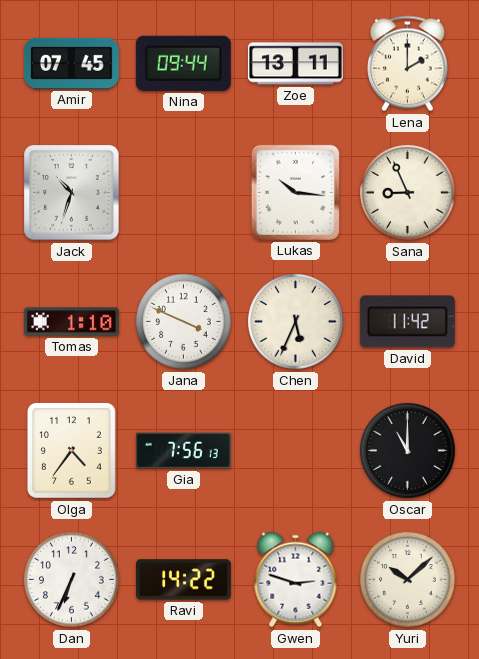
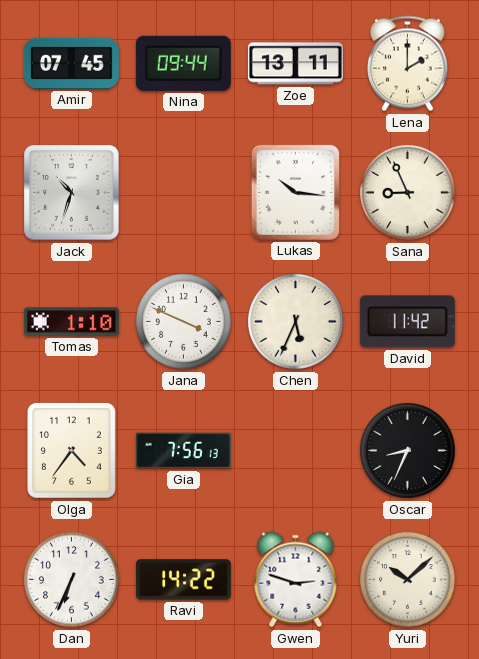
Oscar: 11:00 -> 8:34
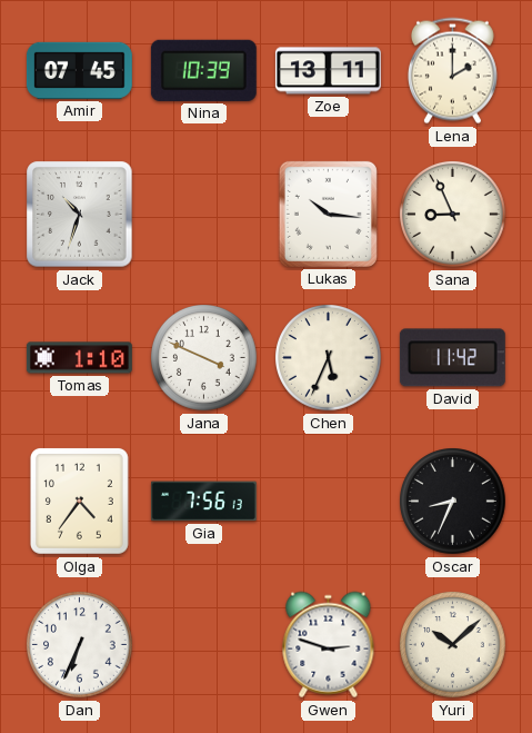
Nina: 09:44 -> 10:39
Ravi: 14:22 -> none
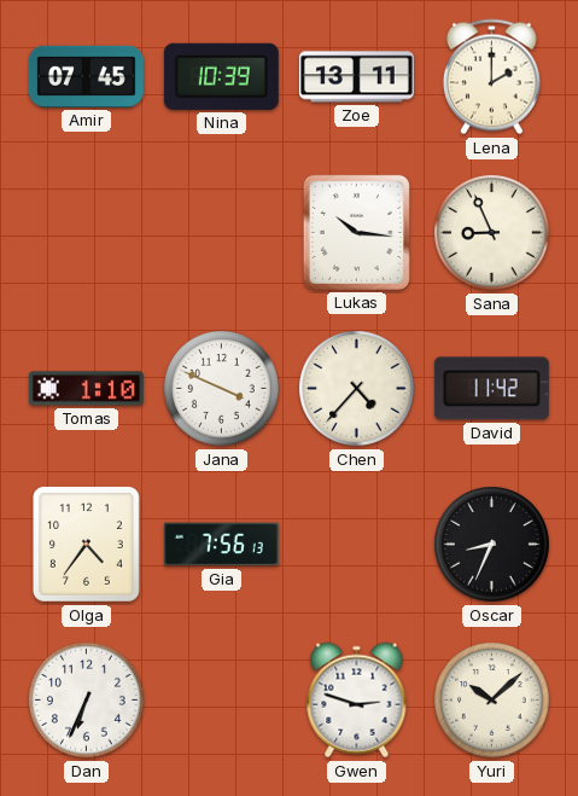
Jack: 10:33 -> none
Chen: 5:34 -> 4:37
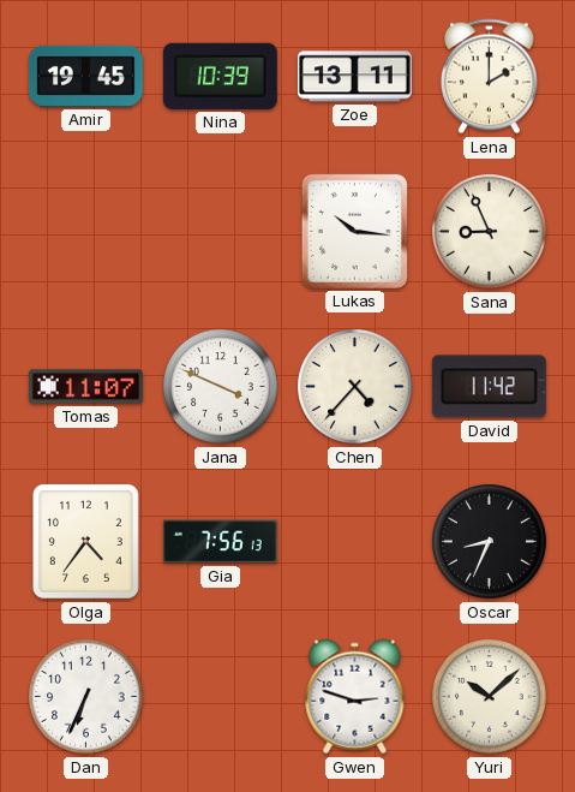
Amir: 07:45 -> 19:45
Tomas: 1:10 -> 11:07
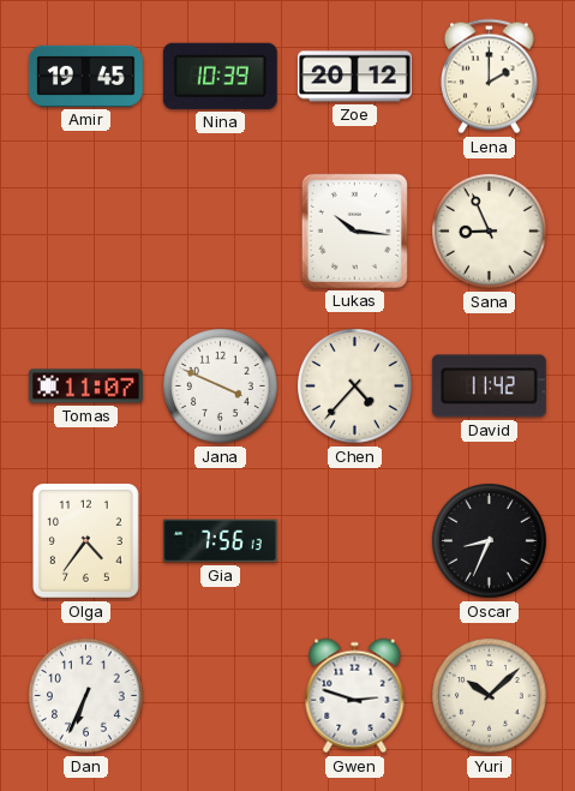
Zoe: 13:11 -> 20:12
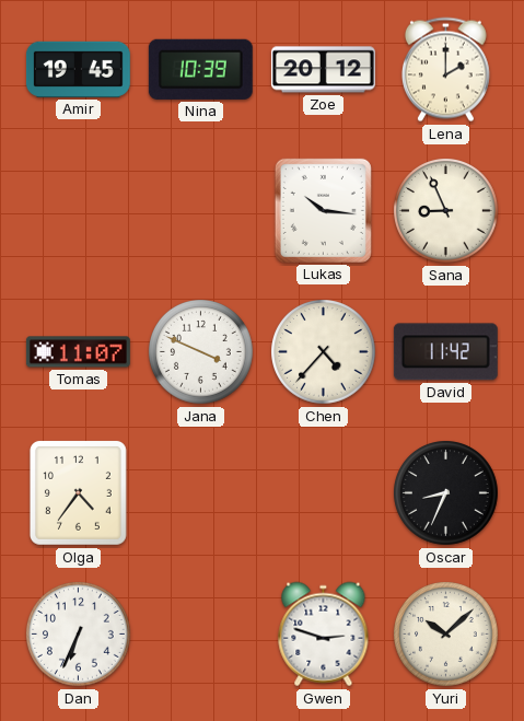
Gia: 7:56 -> none
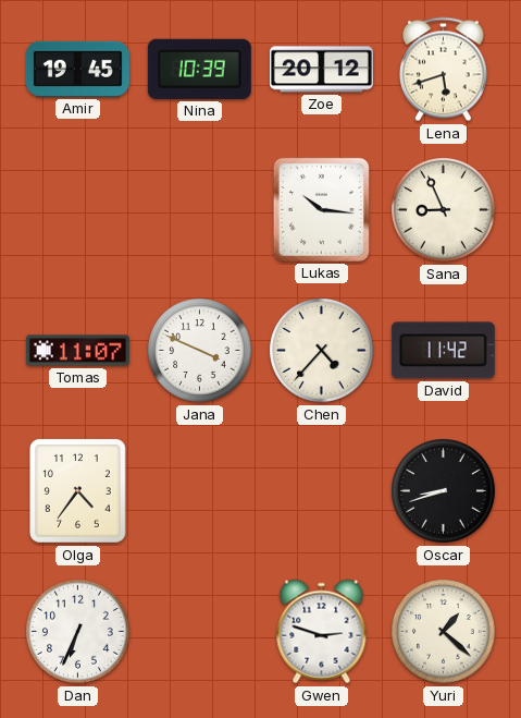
Lena: 2:00 -> 5:42
Oscar: 8:34 -> 8:42
Yuri: 10:08 -> 1:22
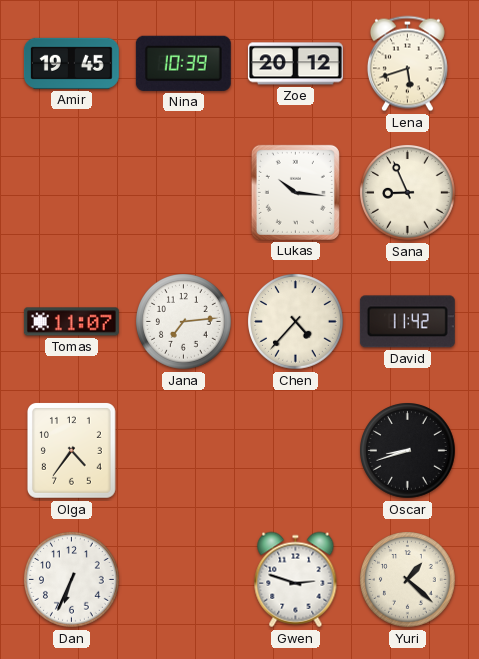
Jana: 3:49 -> 7:14
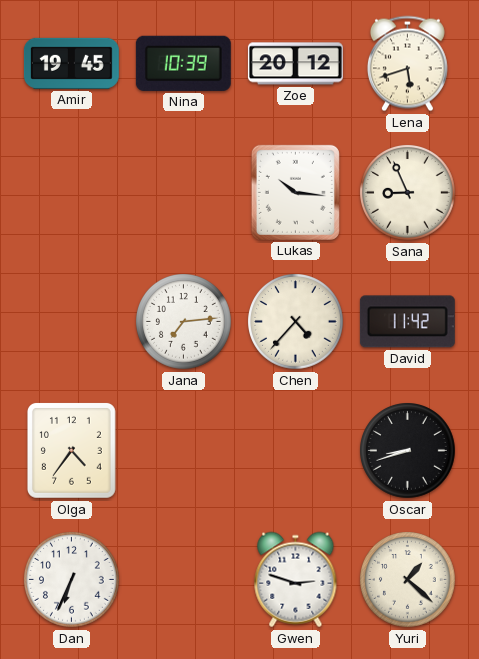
Tomas: 11:07 -> none
